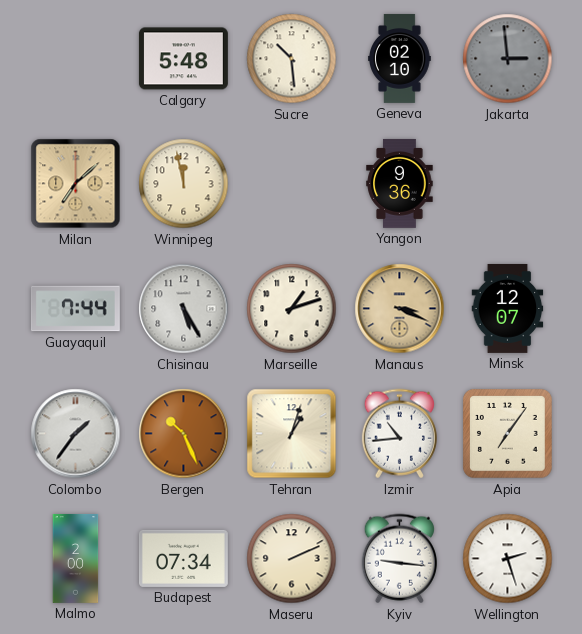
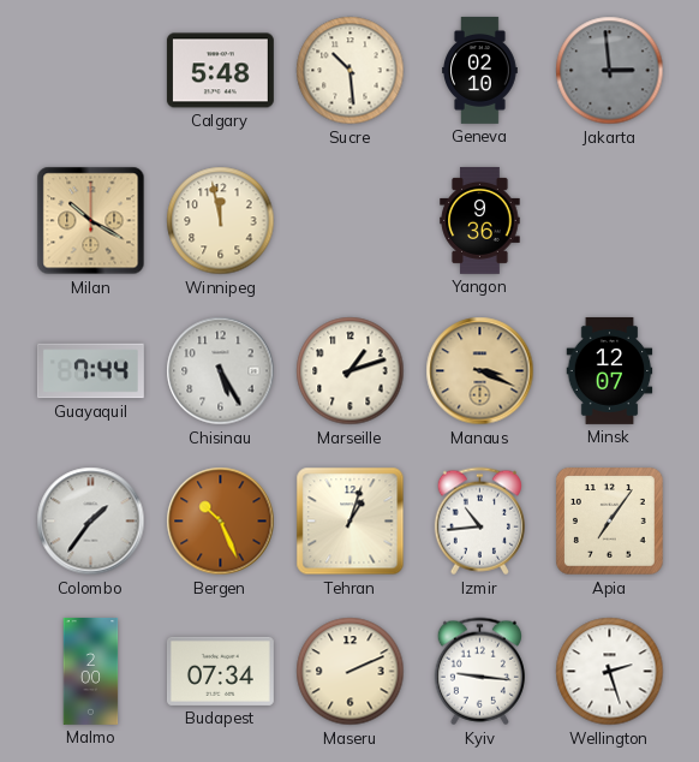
Milan: 7:08 -> 10:20
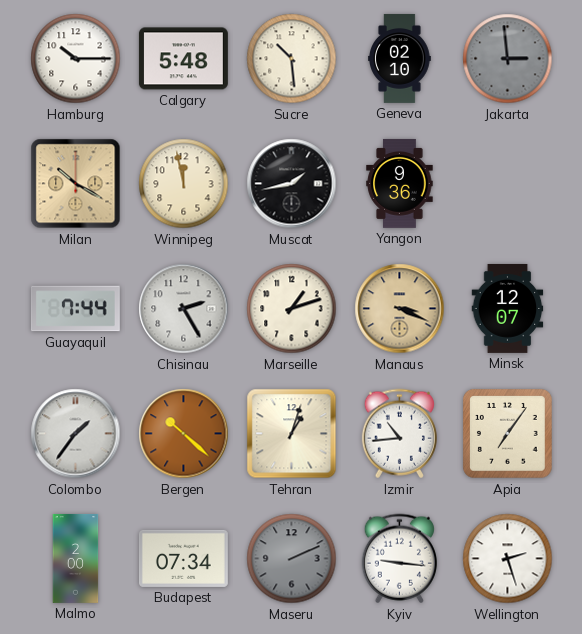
Hamburg: none -> 10:15
Muscat: none -> 1:43
Chisinau: 5:25 -> 2:25
Bergen: 10:26 -> 10:22
Maseru dial: cream -> grey
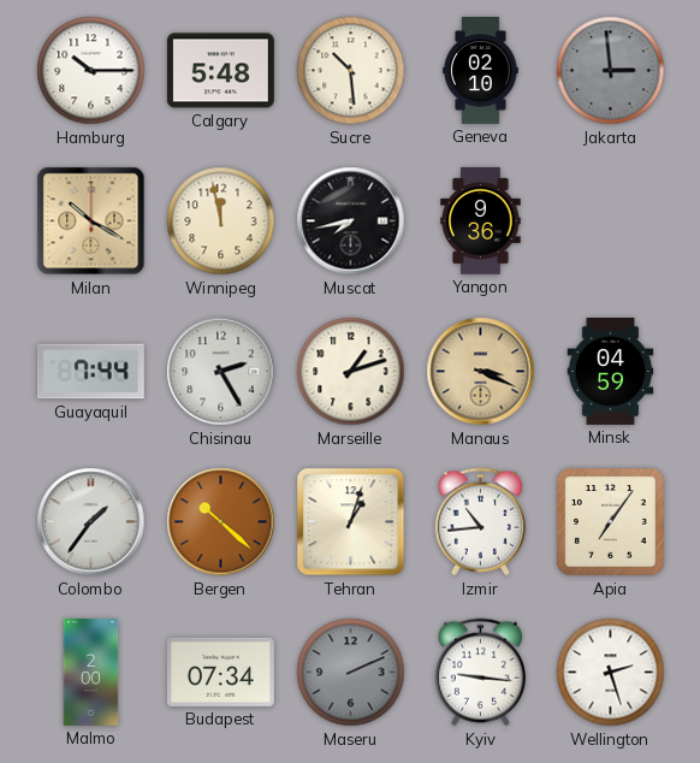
Muscat: 1:43 -> 7:43
Minsk: 12:07 -> 04:59
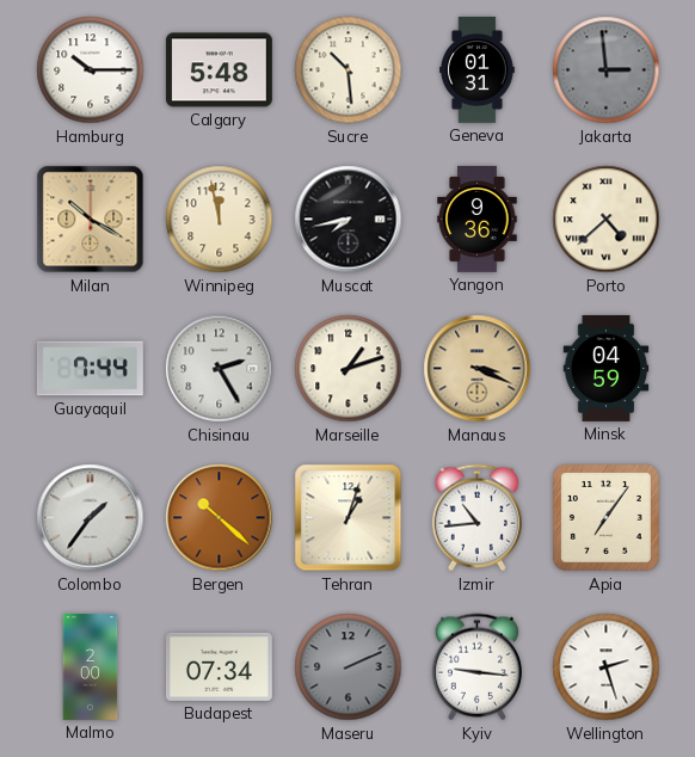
Geneva: 02:10 -> 01:31
Porto: none -> 4:38
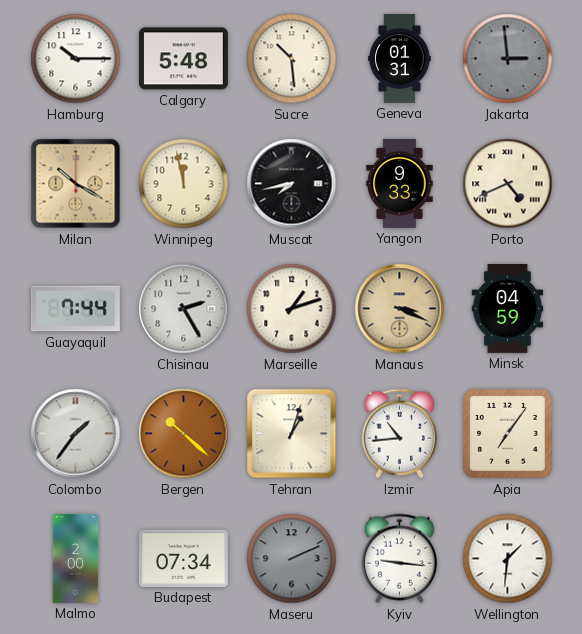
Yangon: 9:36 -> 9:33
Porto: 4:38 -> 4:41
Wellington: 2:27 -> 1:31
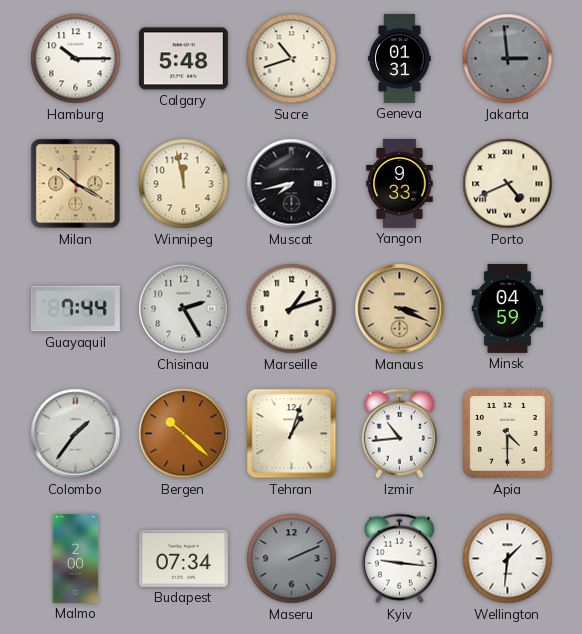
Sucre: 10:29 -> 10:42
Apia: 7:06 -> 4:30
